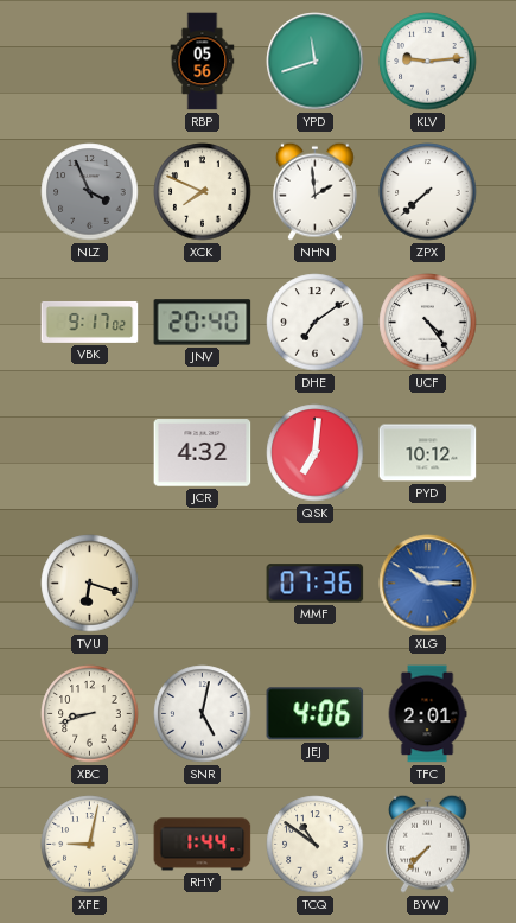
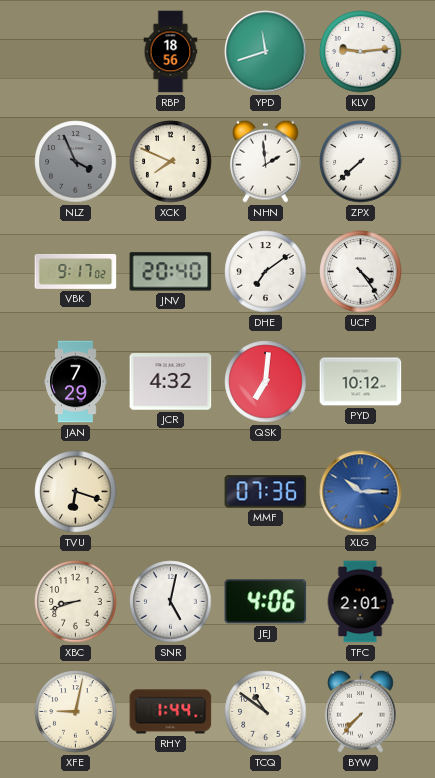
RBP: 05:56 -> 18:56
JAN: none -> 7:29
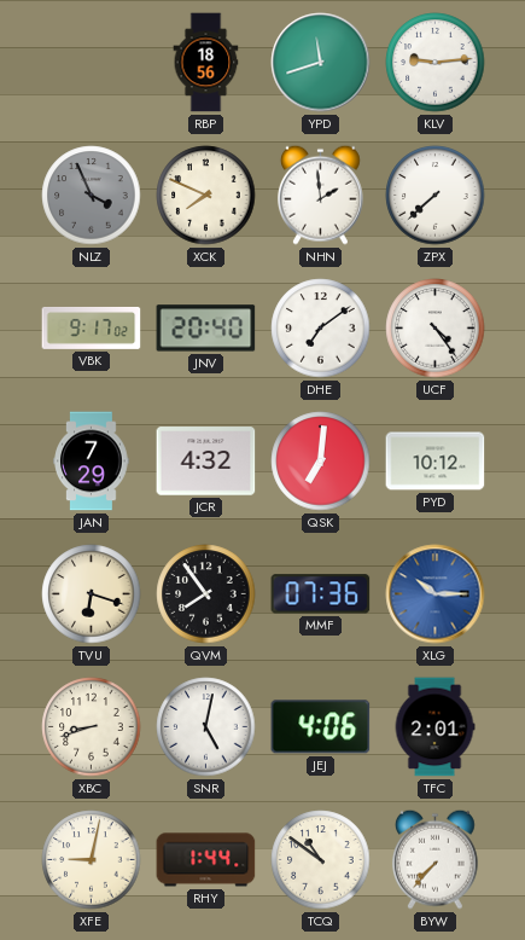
QVM: none -> 7:54
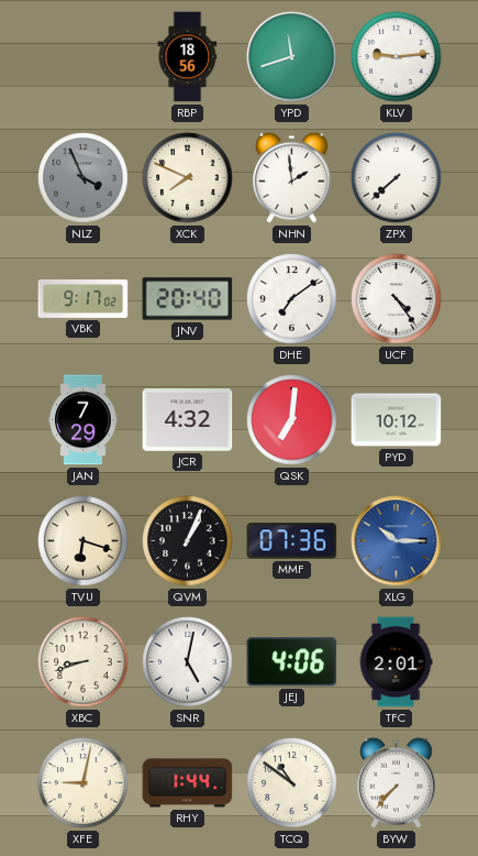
QVM: 7:54 -> 1:04
